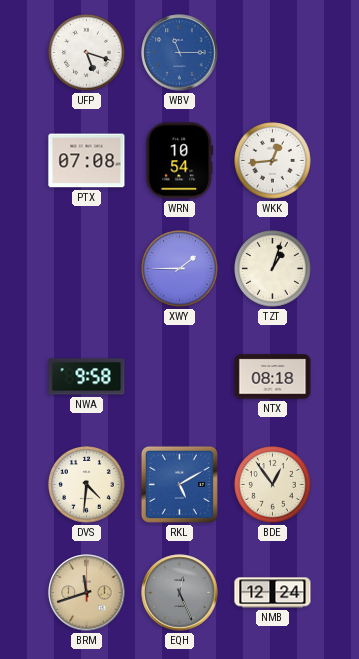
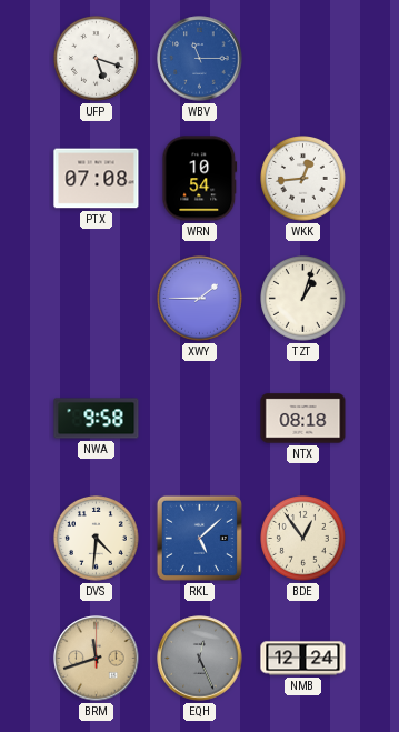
RKL: 5:10 -> 5:08
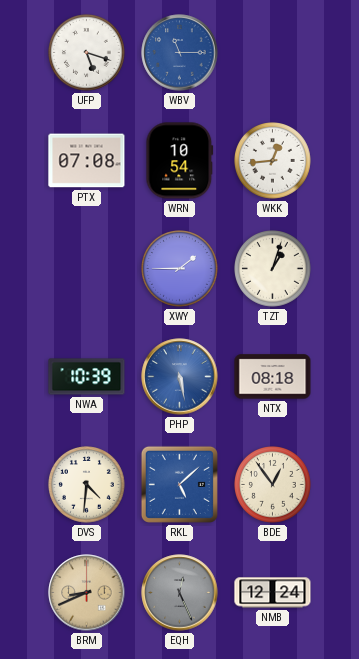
NWA: 9:58 -> 10:39
PHP: none -> 5:28
BRM: 11:42 -> 8:41
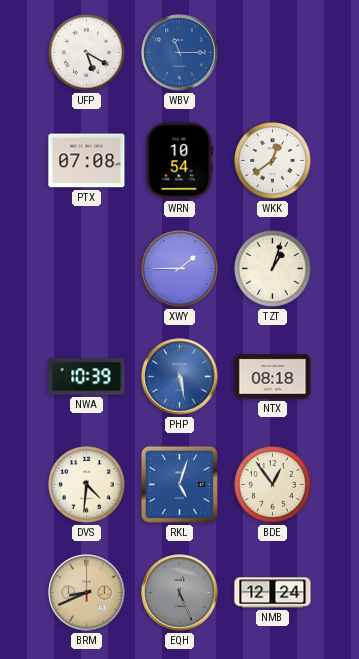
UFP: 5:18 -> 5:20
WKK: 12:44 -> 12:39
RKL: 5:08 -> 5:03
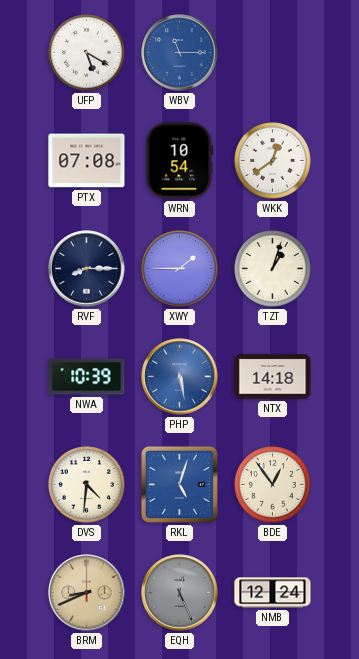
RVF: none -> 8:15
NTX: 08:18 -> 14:18
